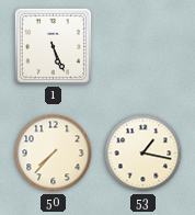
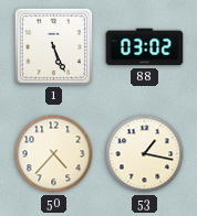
88: none -> 03:02
50: 7:37 -> 4:37
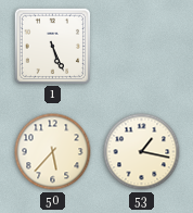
88: 03:02 -> none
50: 4:37 -> 5:37
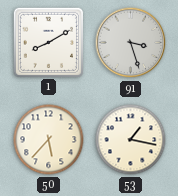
1: 5:26 -> 8:10
91: none -> 3:27
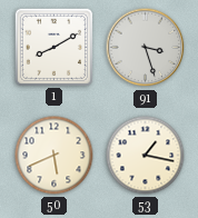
50: 5:37 -> 5:41
